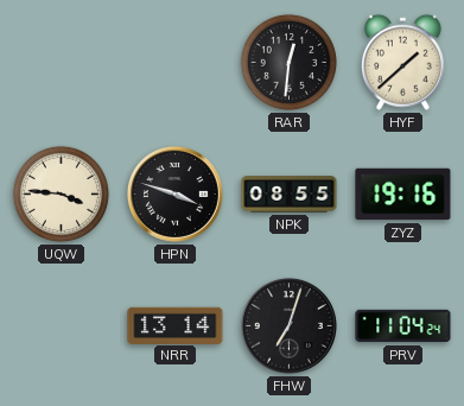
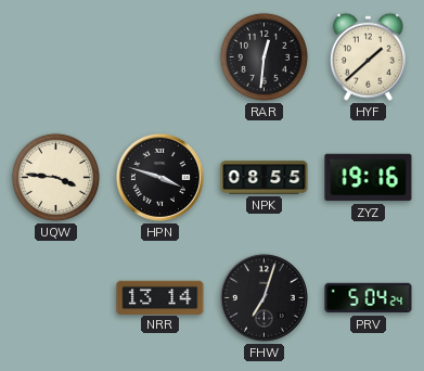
PRV: 11:04 -> 5:04
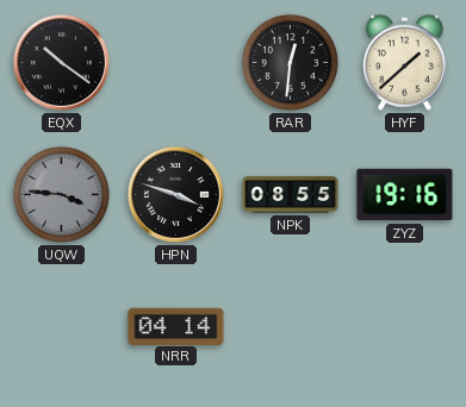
EQX: none -> 10:21
UQW dial: cream -> grey
NRR: 13:14 -> 04:14
FHW: 7:03 -> none
PRV: 5:04 -> none
